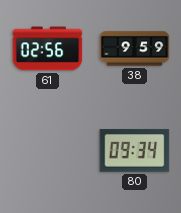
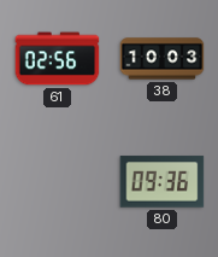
38: 9:59 -> 10:03
80: 09:34 -> 09:36
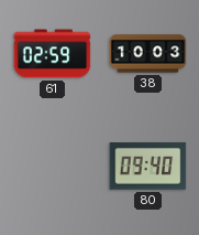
61: 02:56 -> 02:59
80: 09:36 -> 09:40
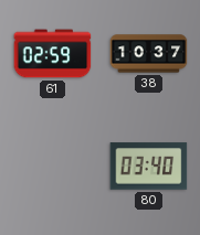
38: 10:03 -> 10:37
80: 09:40 -> 03:40
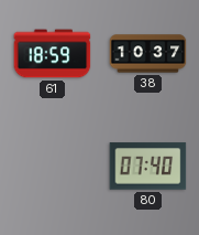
61: 02:59 -> 18:59
80: 03:40 -> 07:40
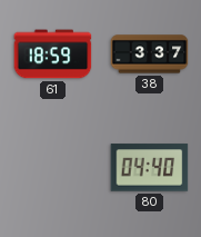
38: 10:37 -> 3:37
80: 07:40 -> 04:40
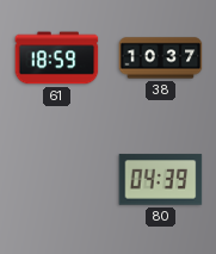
38: 3:37 -> 10:37
80: 04:40 -> 04:39
